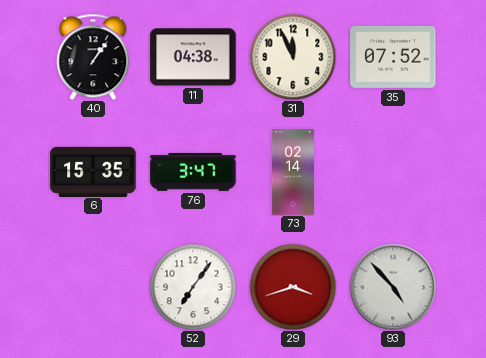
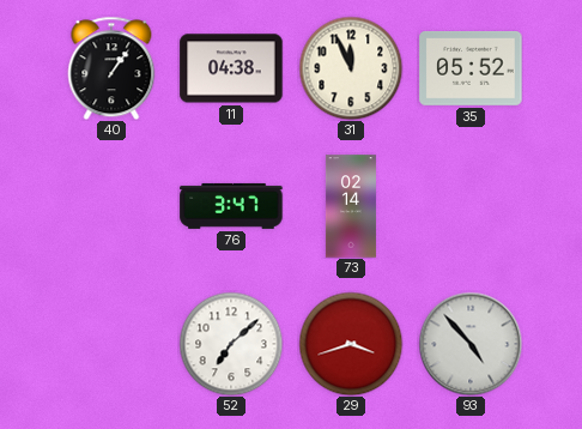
35: 07:52 -> 05:52
6: 15:35 -> none
52: 7:06 -> 7:08
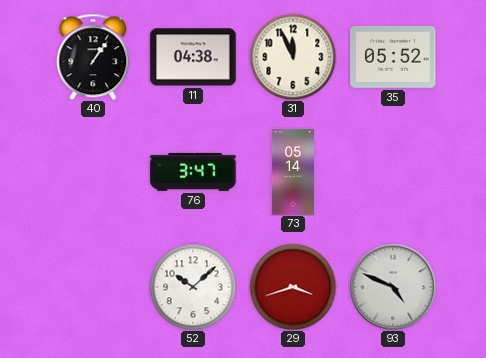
73: 02:14 -> 05:14
52: 7:08 -> 10:08
93: 4:53 -> 4:49
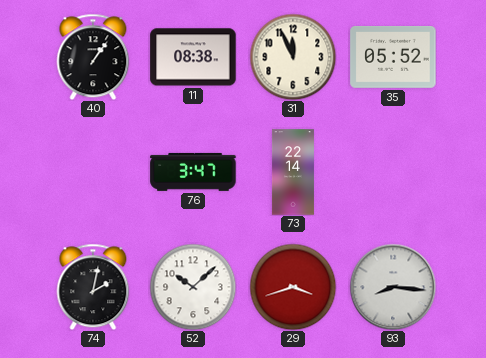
11: 04:38 -> 08:38
73: 05:14 -> 22:14
74: none -> 2:02
93: 4:49 -> 8:16
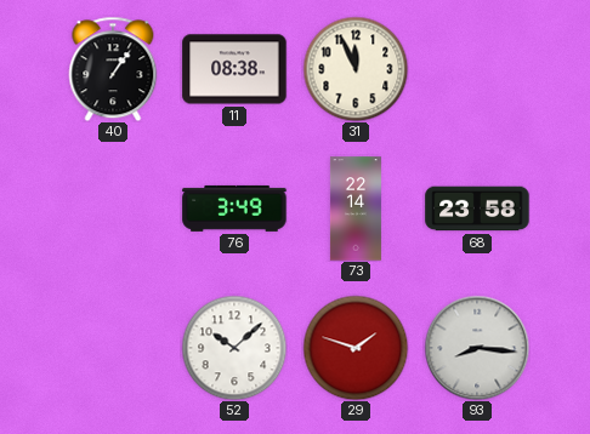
35: 05:52 -> none
76: 3:47 -> 3:49
68: none -> 23:58
74: 2:02 -> none
29: 3:42 -> 1:48
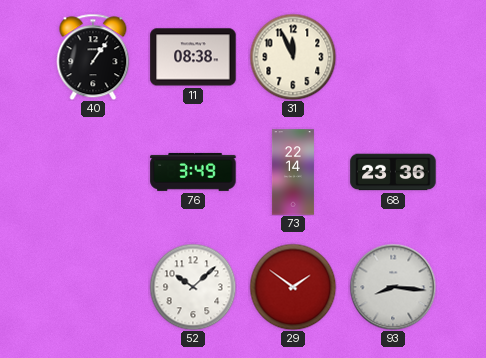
68: 23:58 -> 23:36
29: 1:48 -> 1:51
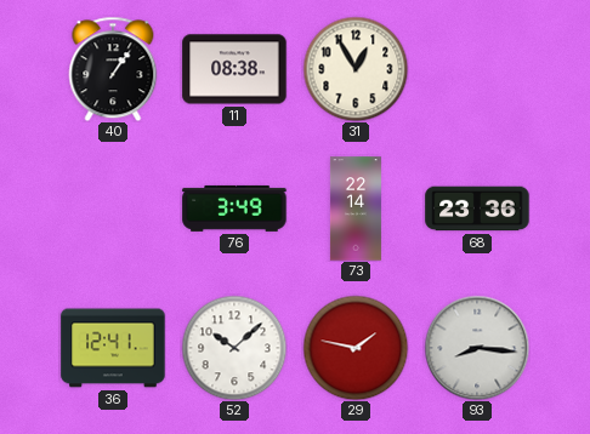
31: 11:56 -> 12:55
36: none -> 12:41
29: 1:51 -> 1:47
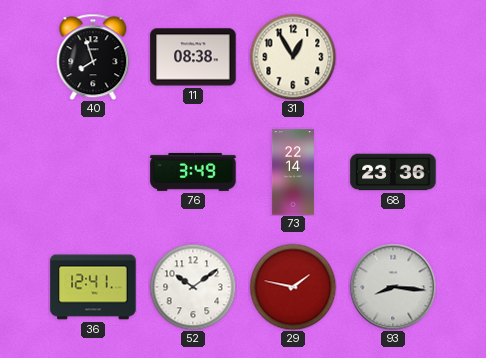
40: 1:06 -> 7:57
52: 10:08 -> 10:09
